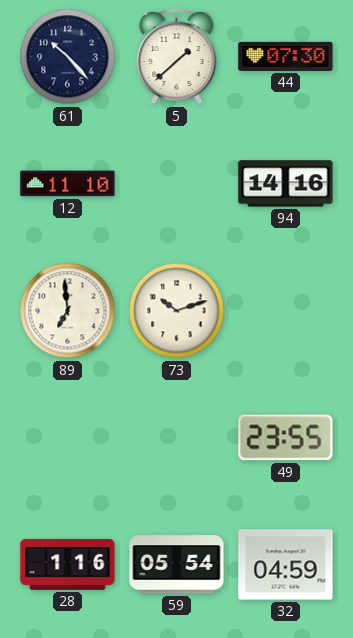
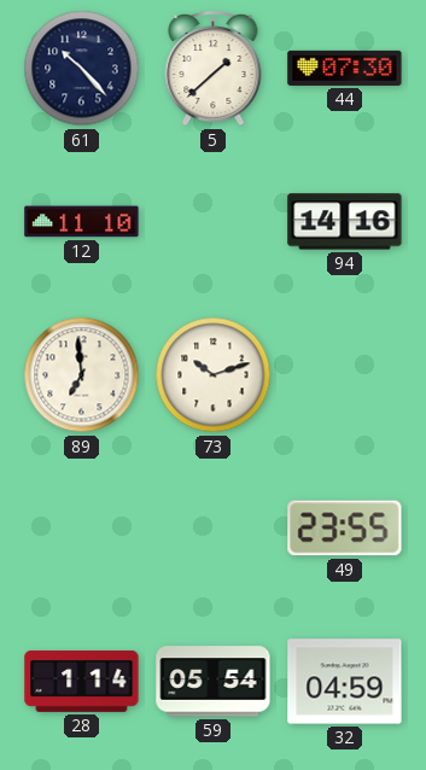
28: 1:16 -> 1:14
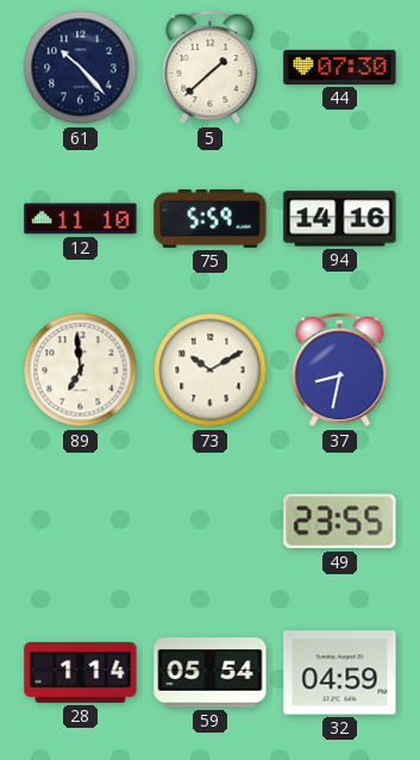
75: none -> 5:59
73: 10:12 -> 10:10
37: none -> 8:32
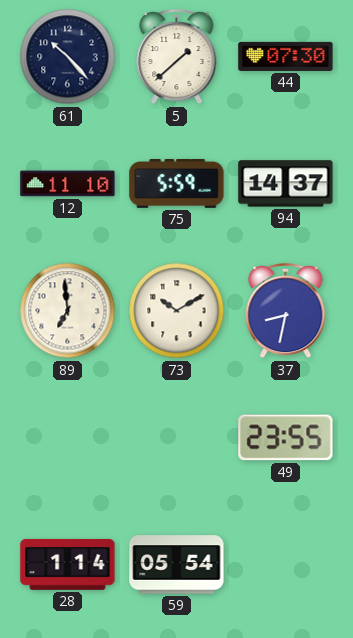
94: 14:16 -> 14:37
32: 04:59 -> none
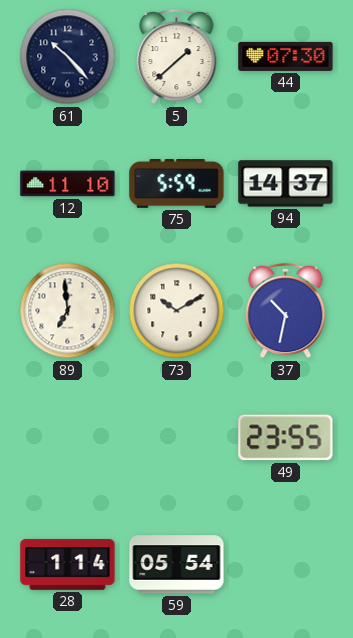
37: 8:32 -> 10:32
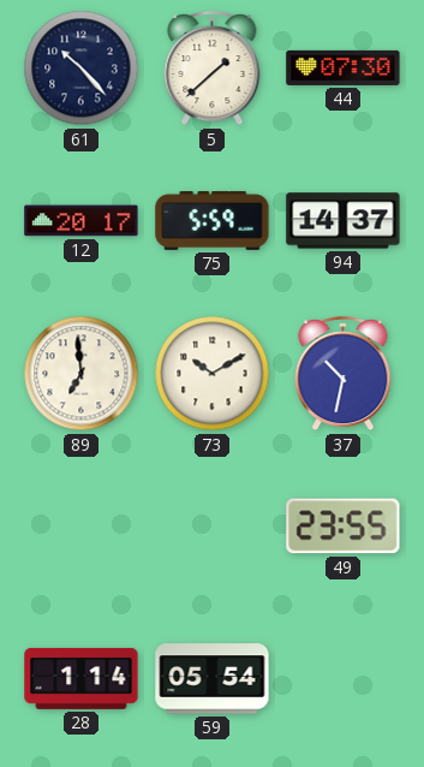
12: 11:10 -> 20:17
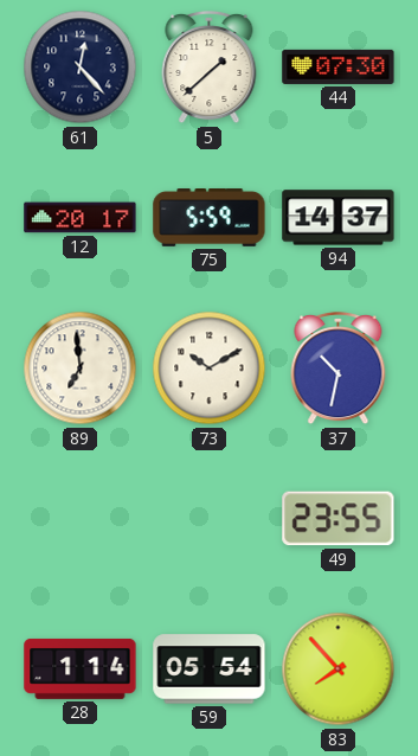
61: 10:23 -> 12:23
83: none -> 7:53
